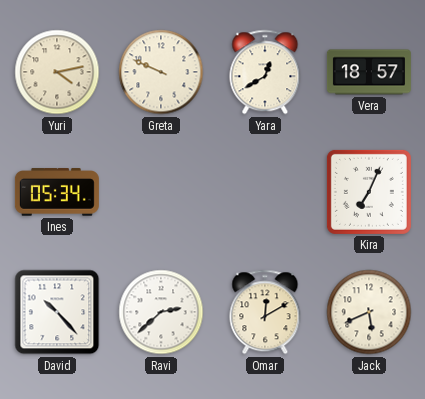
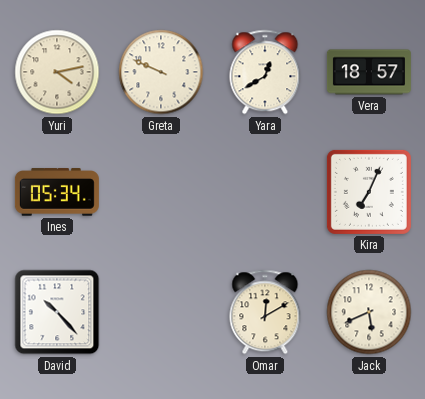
Ravi: 2:38 -> none
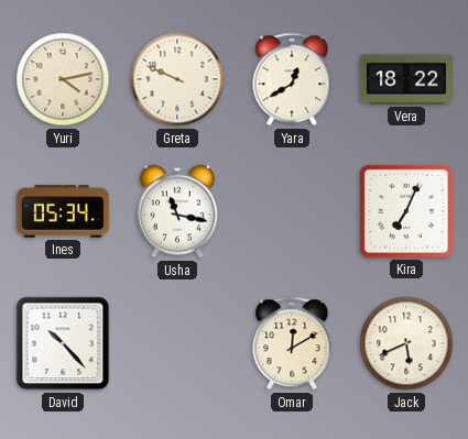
Vera: 18:57 -> 18:22
Usha: none -> 11:17
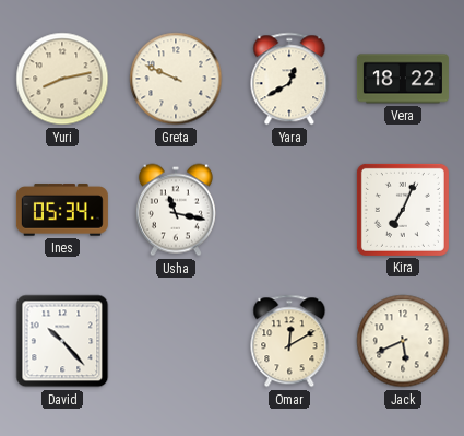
Yuri: 4:13 -> 8:13
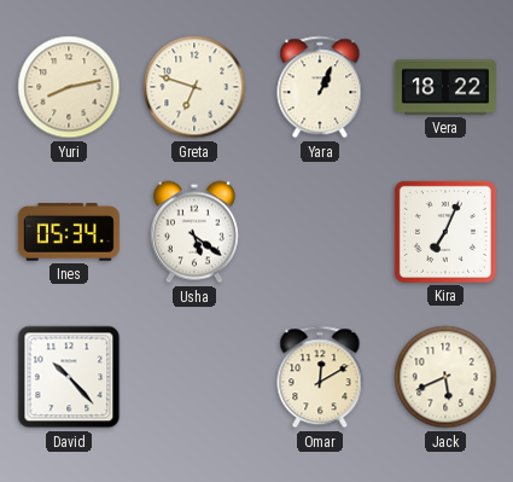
Greta: 9:49 -> 6:48
Yara: 12:40 -> 1:04
Usha: 11:17 -> 5:21
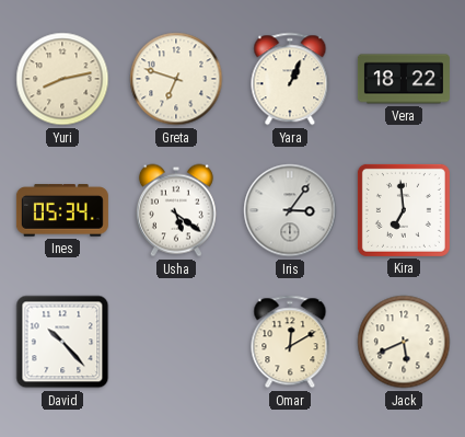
Iris: none -> 3:06
Kira: 7:04 -> 6:59
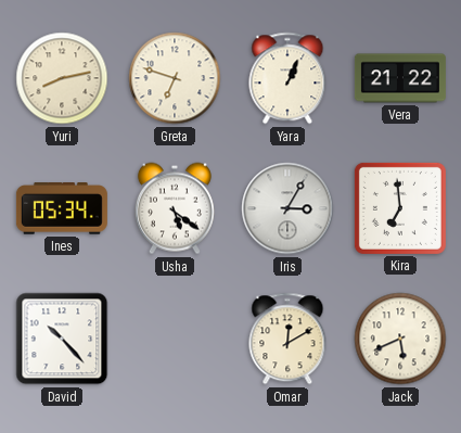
Vera: 18:22 -> 21:22
Iris: 3:06 -> 3:05
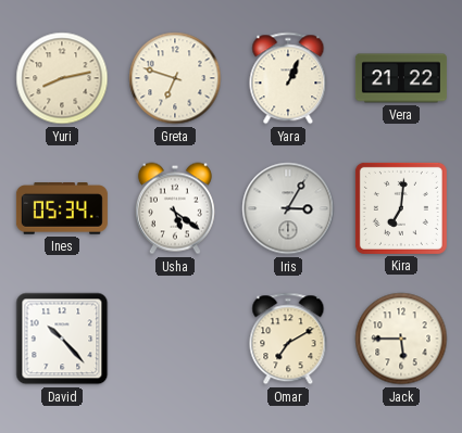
Kira: 6:59 -> 7:01
Omar: 12:10 -> 7:10
Jack: 5:41 -> 5:45
